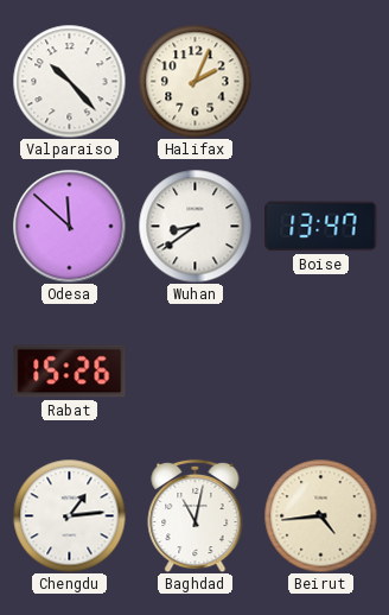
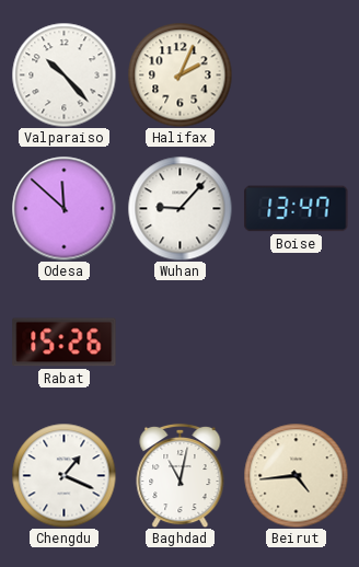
Wuhan: 8:39 -> 9:07
Chengdu: 1:14 -> 1:19
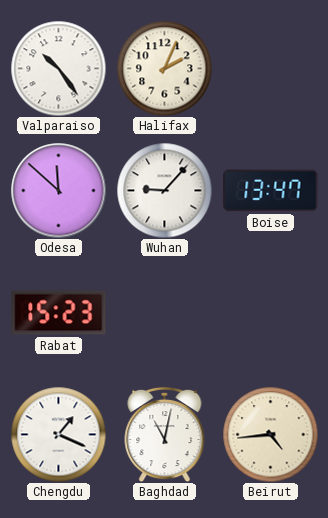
Valparaiso: 10:23 -> 10:24
Rabat: 15:26 -> 15:23
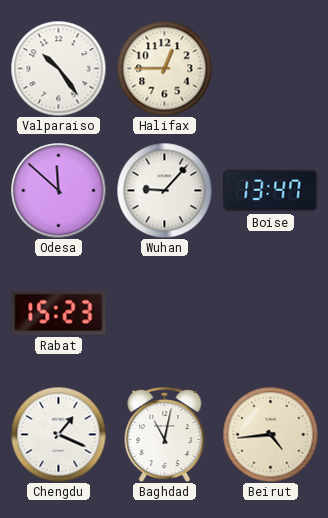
Halifax: 2:04 -> 12:45
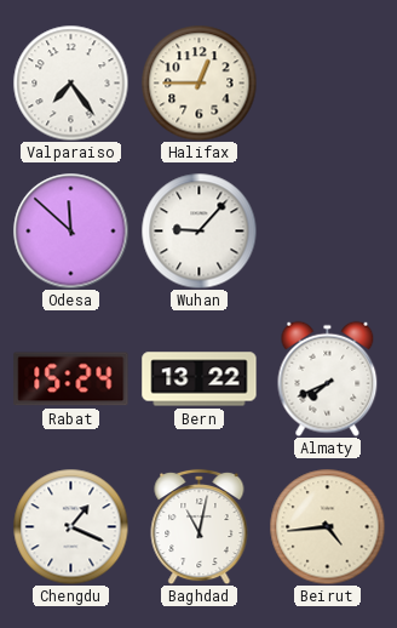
Valparaiso: 10:24 -> 7:24
Boise: 13:47 -> none
Rabat: 15:23 -> 15:24
Bern: none -> 13:22
Almaty: none -> 7:41
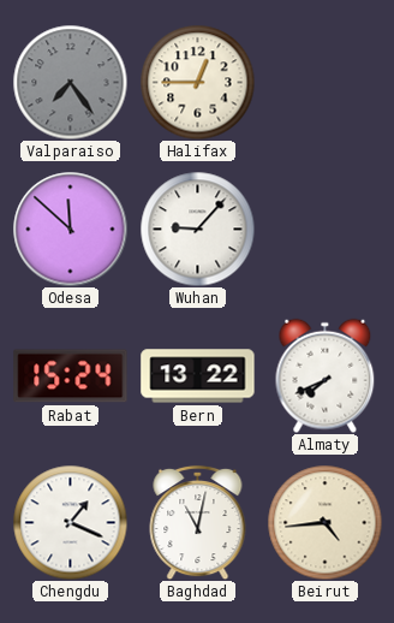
Valparaiso dial: white -> grey
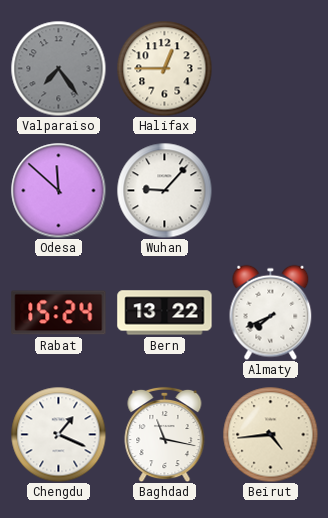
Baghdad: 11:02 -> 11:17
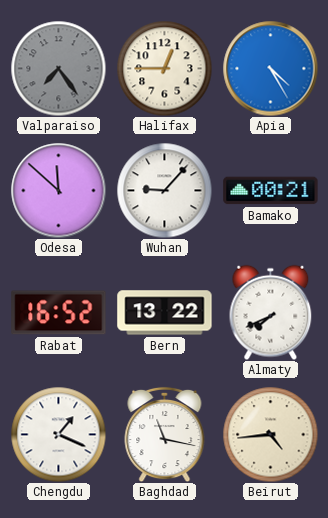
Apia: none -> 4:25
Bamako: none -> 00:21
Rabat: 15:24 -> 16:52
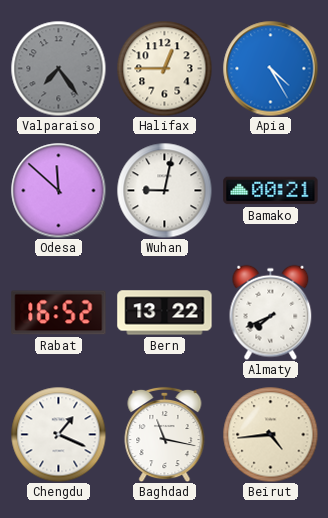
Wuhan: 9:07 -> 9:02
